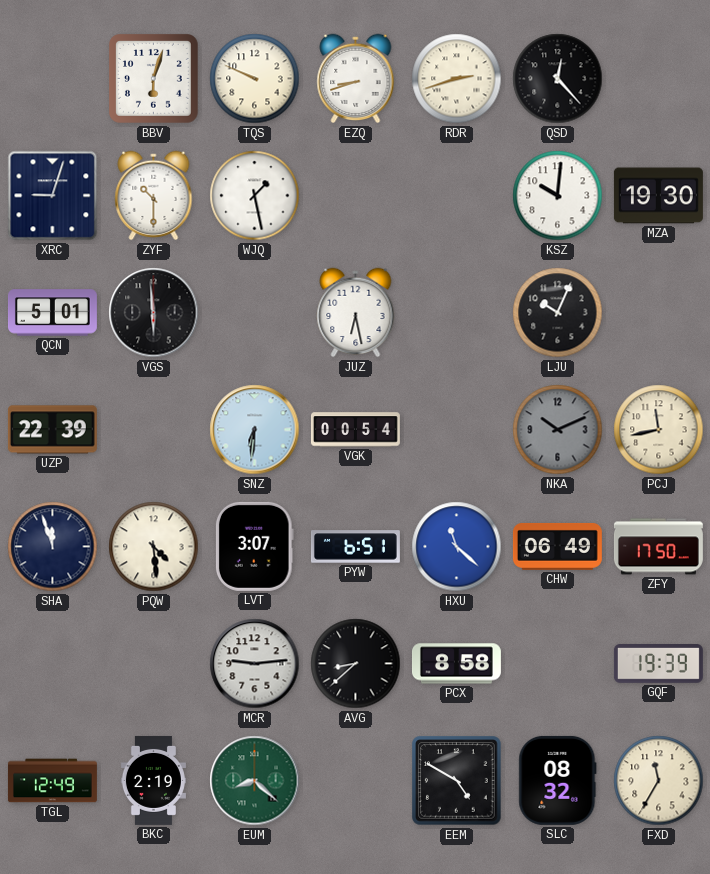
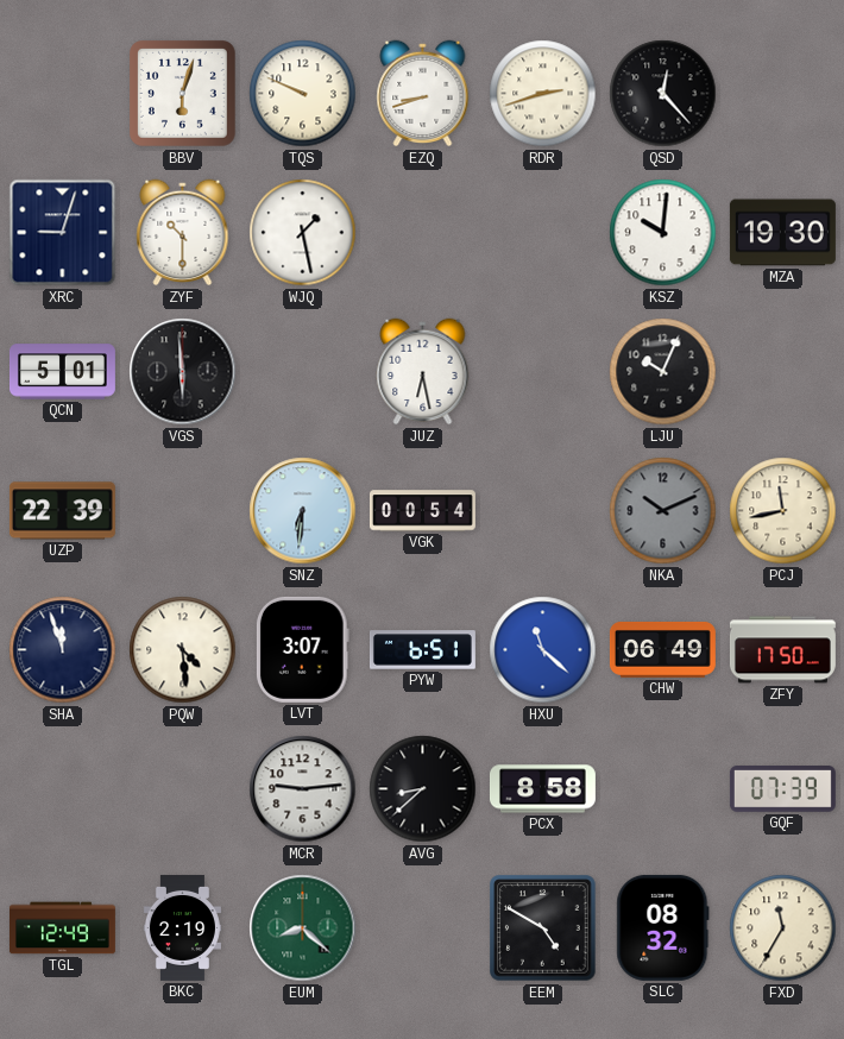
GQF: 19:39 -> 07:39
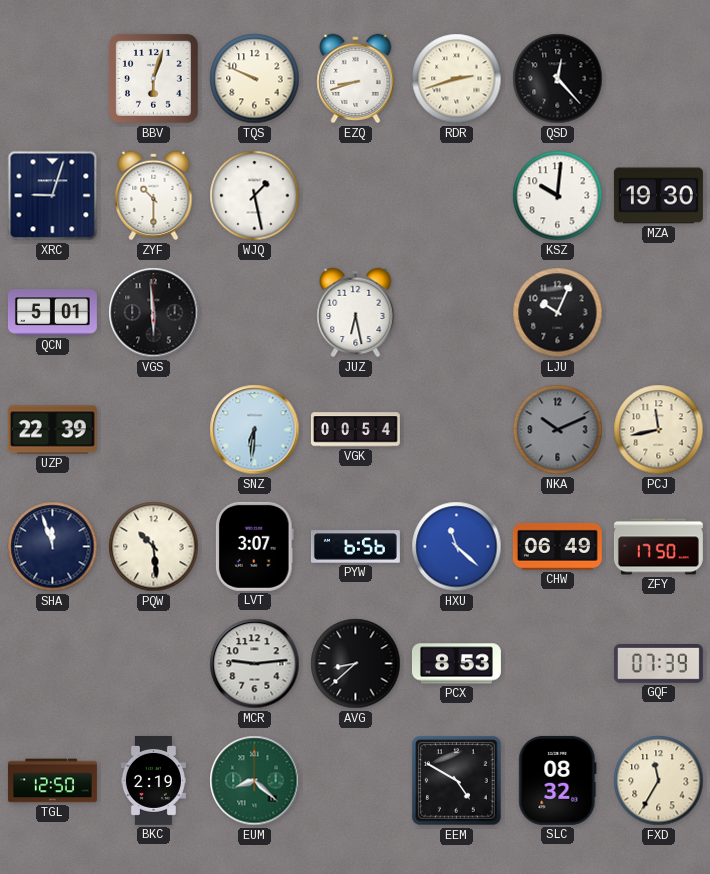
PQW: 4:29 -> 10:29
PYW: 6:51 -> 6:56
PCX: 8:58 -> 8:53
TGL: 12:49 -> 12:50
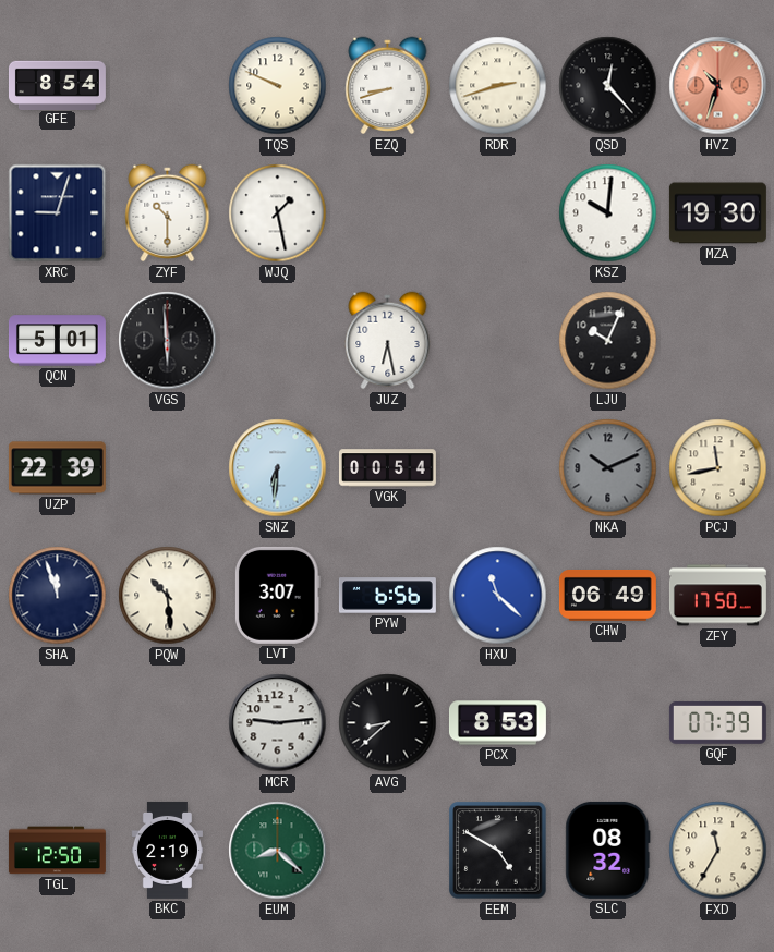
GFE: none -> 8:54
BBV: 6:03 -> none
HVZ: none -> 10:33
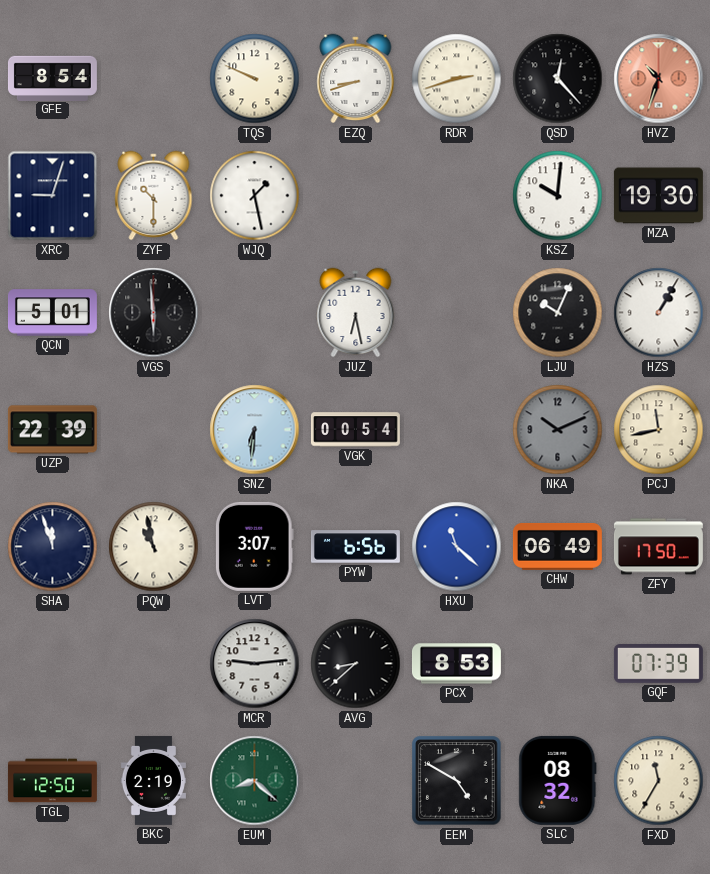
HZS: none -> 1:05
PQW: 10:29 -> 10:58
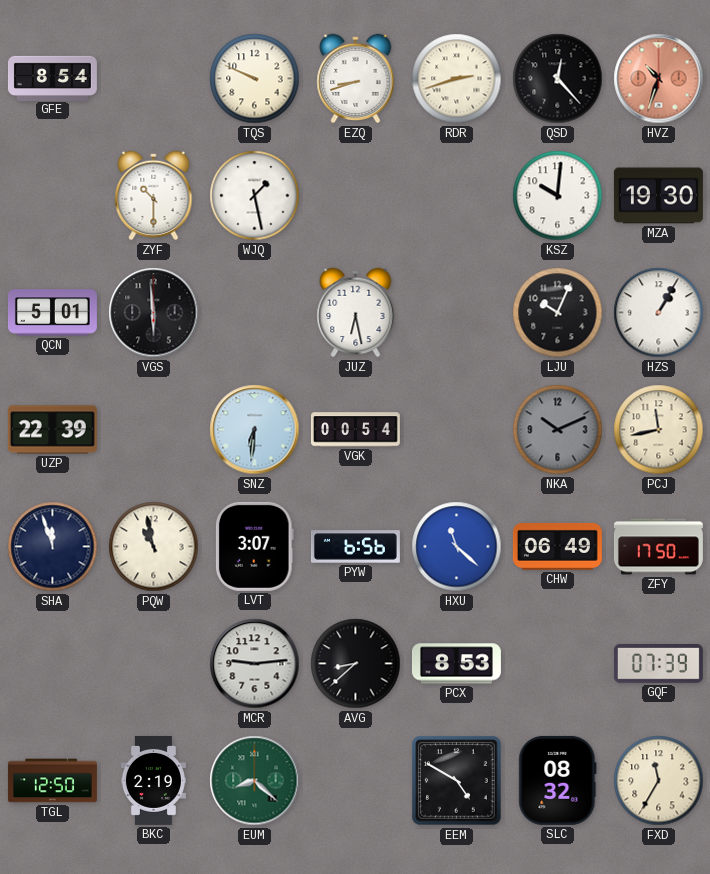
XRC: 9:03 -> none
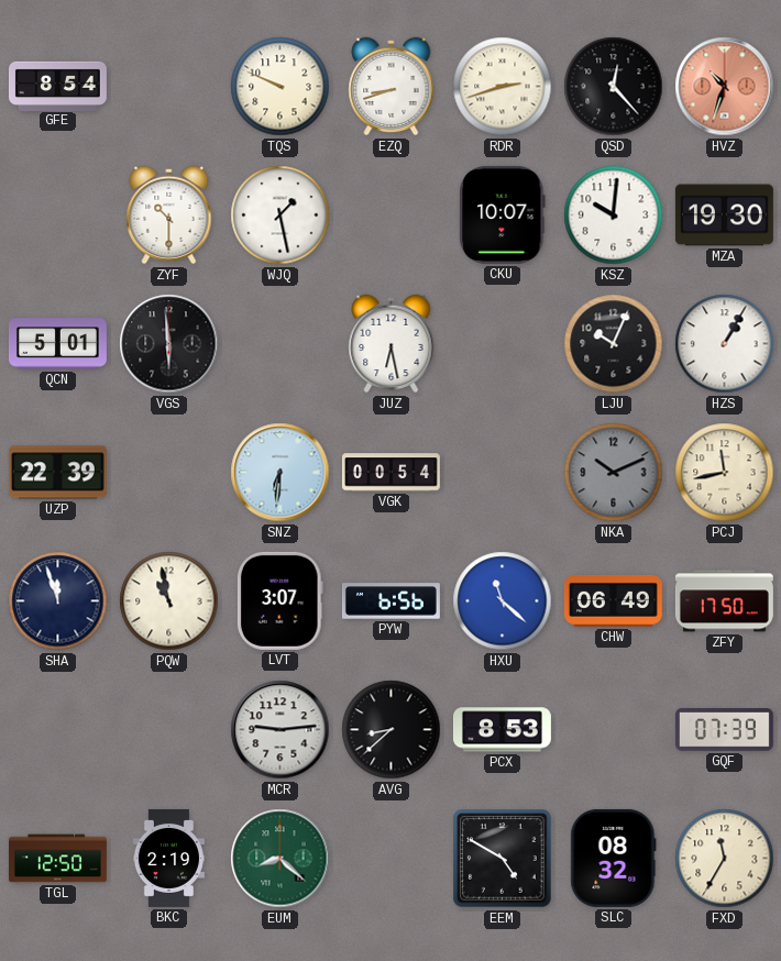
CKU: none -> 10:07
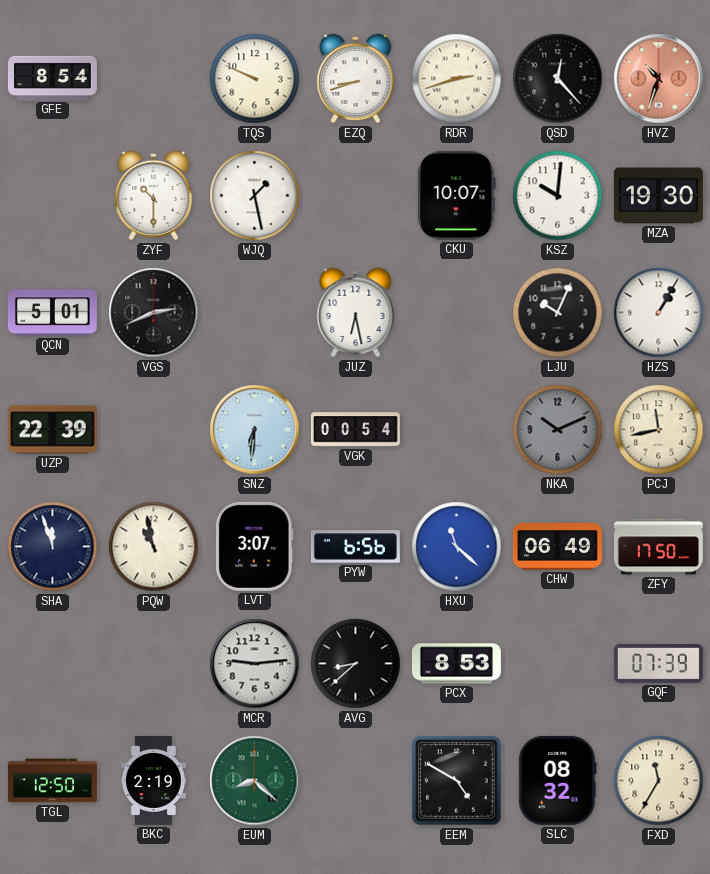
VGS: 5:59 -> 2:41
